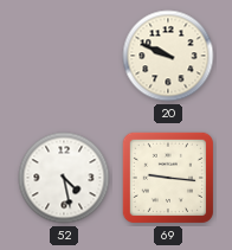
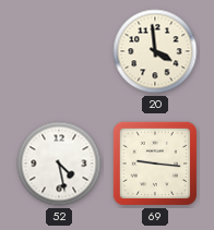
20: 9:49 -> 3:59
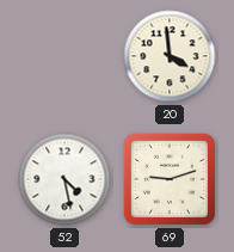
69: 9:16 -> 9:12
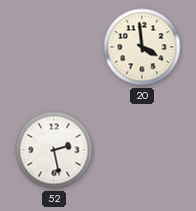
52: 4:28 -> 2:28
69: 9:12 -> none
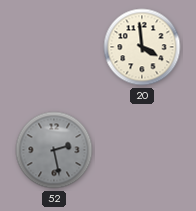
52 dial: white -> grey
